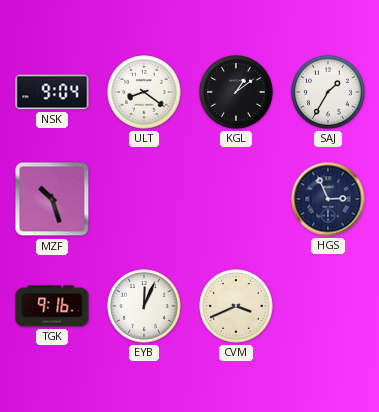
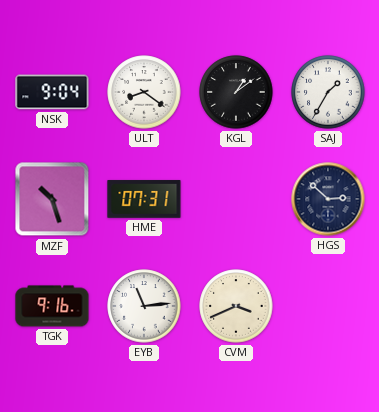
HME: none -> 07:31
HGS: 2:56 -> 2:52
EYB: 12:04 -> 11:14
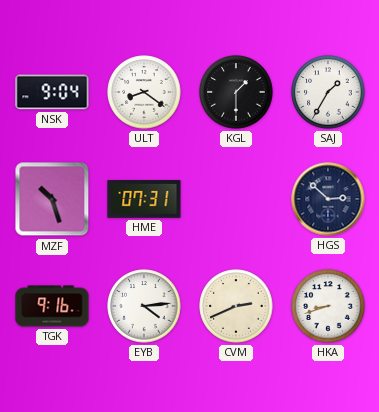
KGL: 1:09 -> 1:30
EYB: 11:14 -> 4:14
CVM: 3:41 -> 2:41
HKA: none -> 8:42
